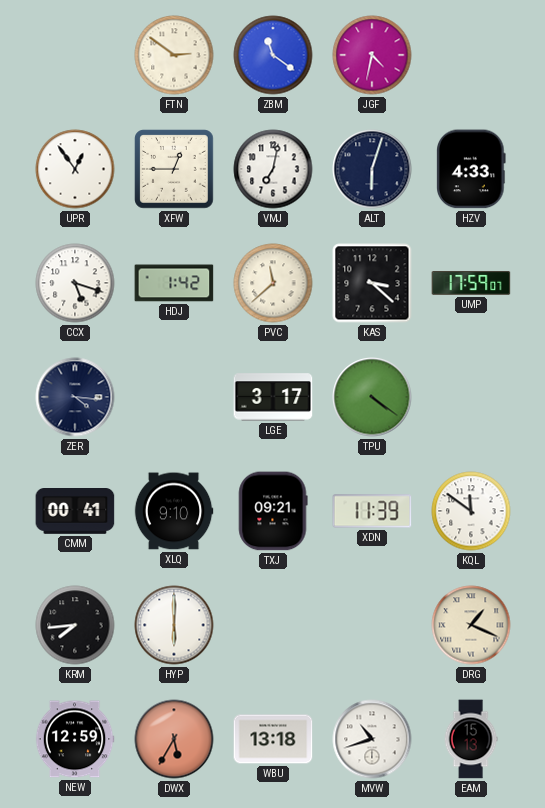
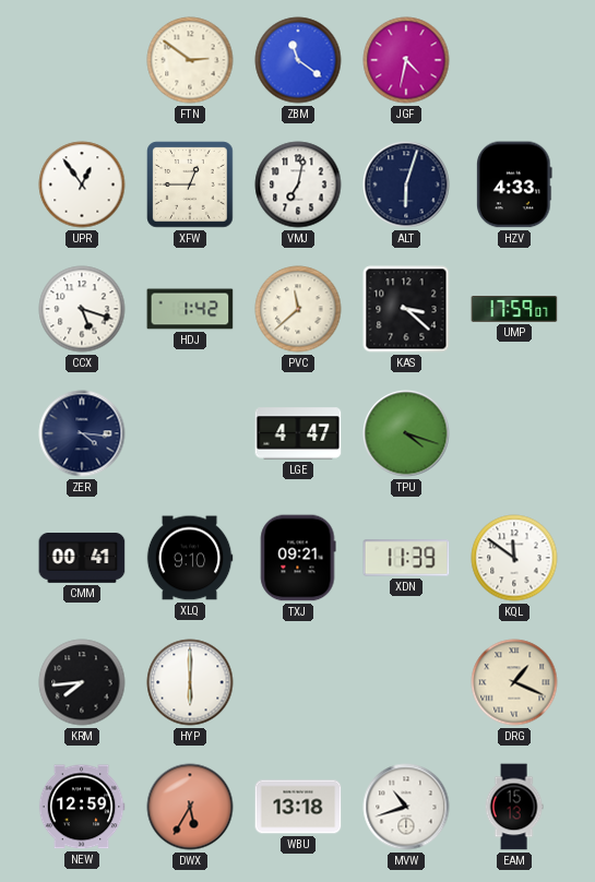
LGE: 3:17 -> 4:47
TPU: 4:21 -> 4:18
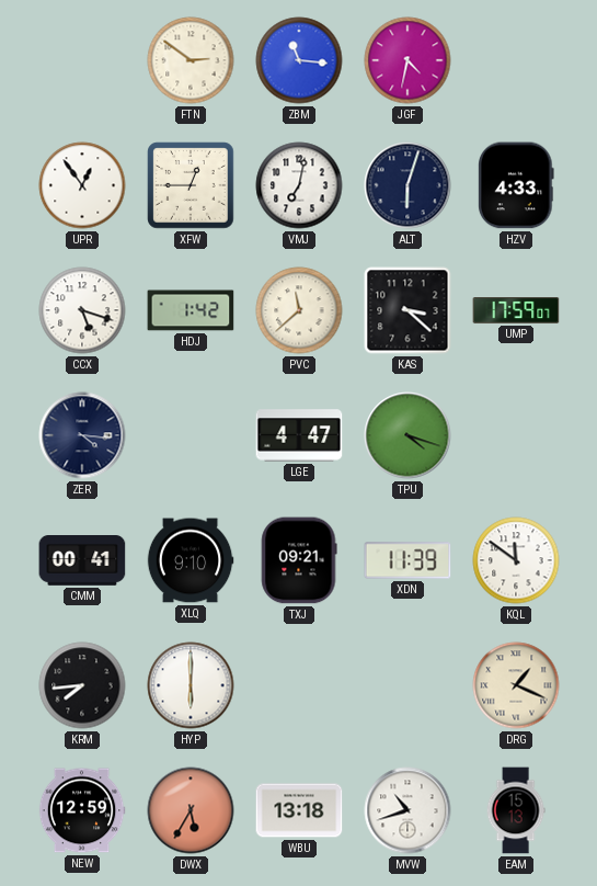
ZBM: 11:21 -> 11:16
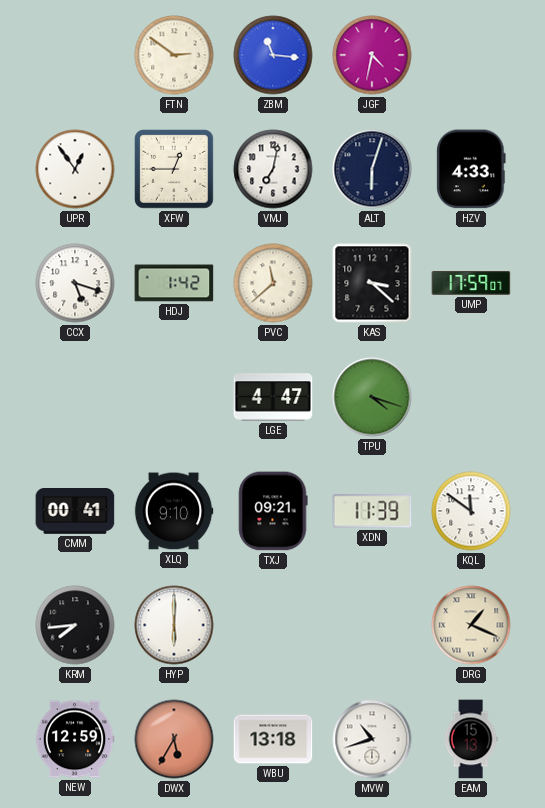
ZER: 4:16 -> none
